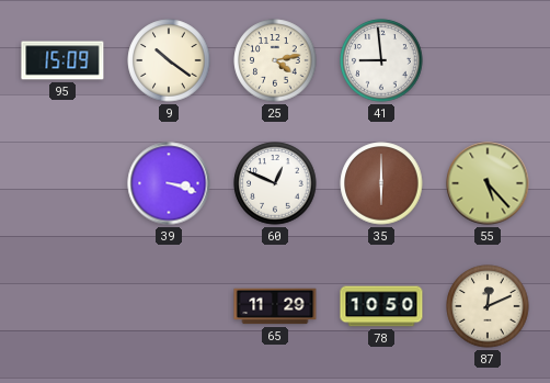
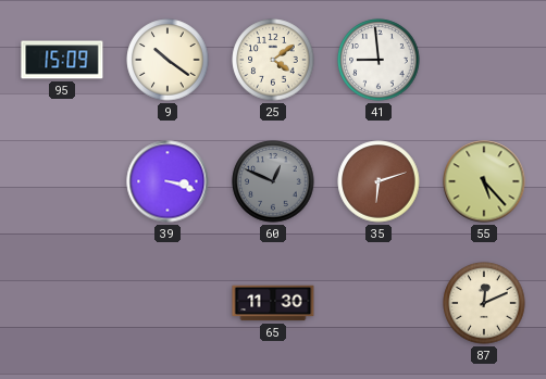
25: 4:13 -> 4:09
60 dial: white -> grey
35: 6:00 -> 6:12
65: 11:29 -> 11:30
78: 10:50 -> none
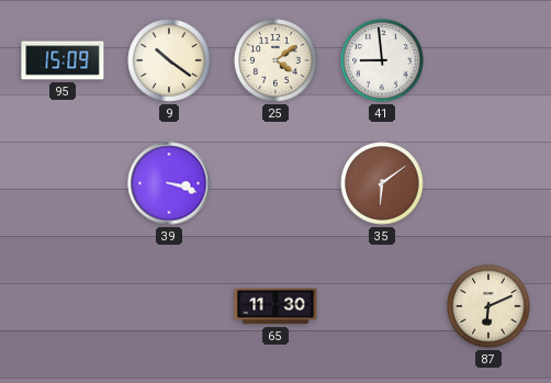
60: 12:49 -> none
35: 6:12 -> 6:09
55: 5:23 -> none
87: 12:11 -> 6:11
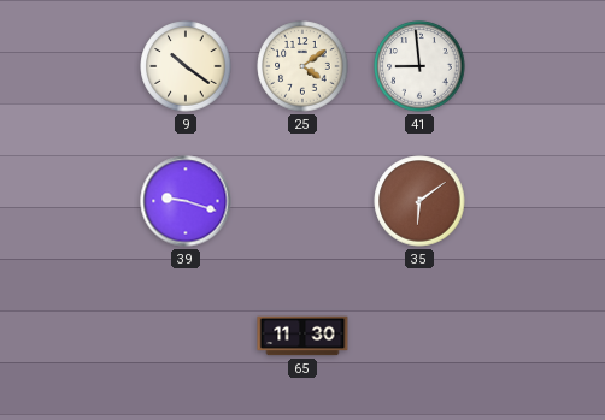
95: 15:09 -> none
39: 3:18 -> 9:18
87: 6:11 -> none
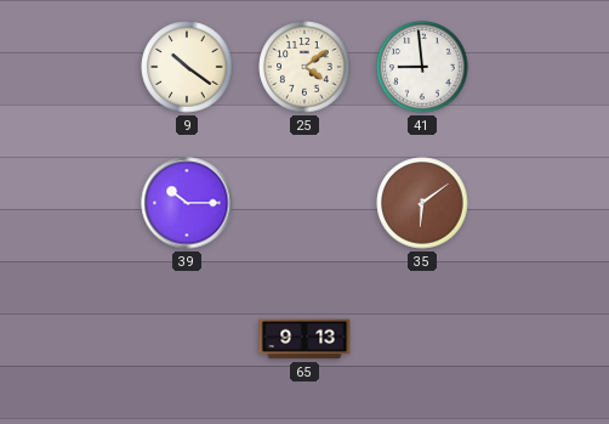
39: 9:18 -> 10:15
65: 11:30 -> 9:13
